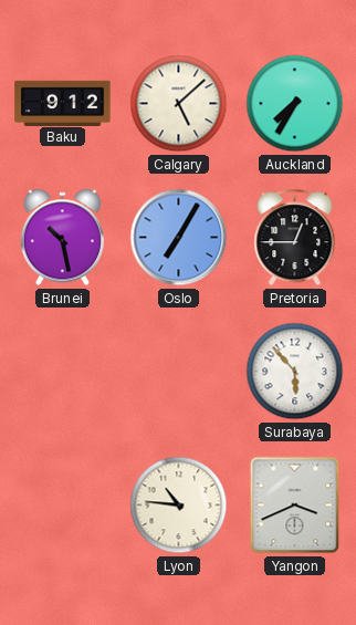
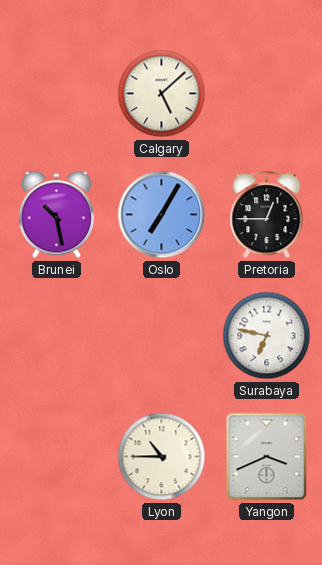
Baku: 9:12 -> none
Auckland: 7:35 -> none
Surabaya: 5:53 -> 6:47
Lyon: 10:46 -> 10:45
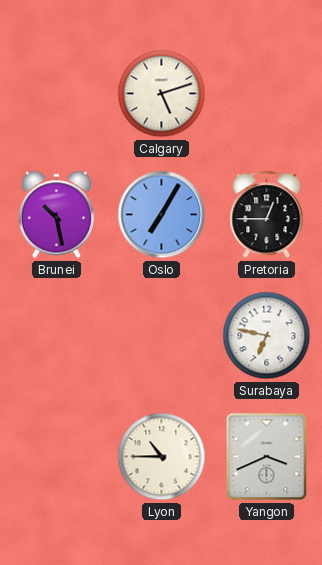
Calgary: 5:08 -> 5:12
